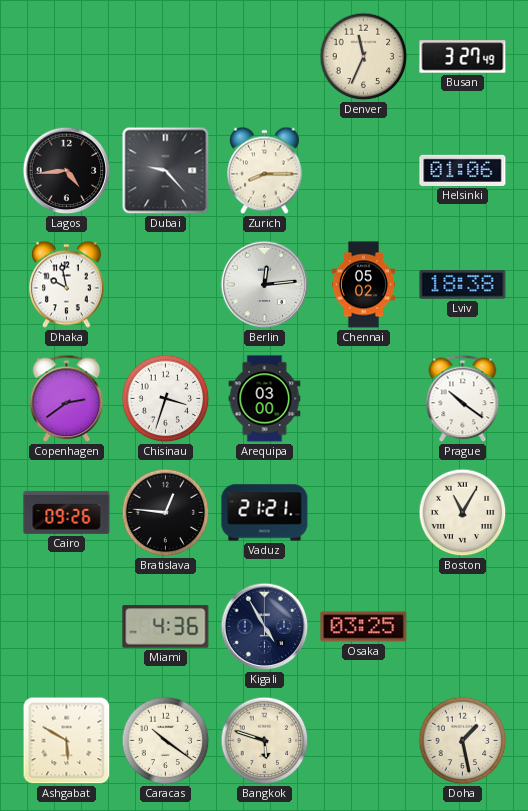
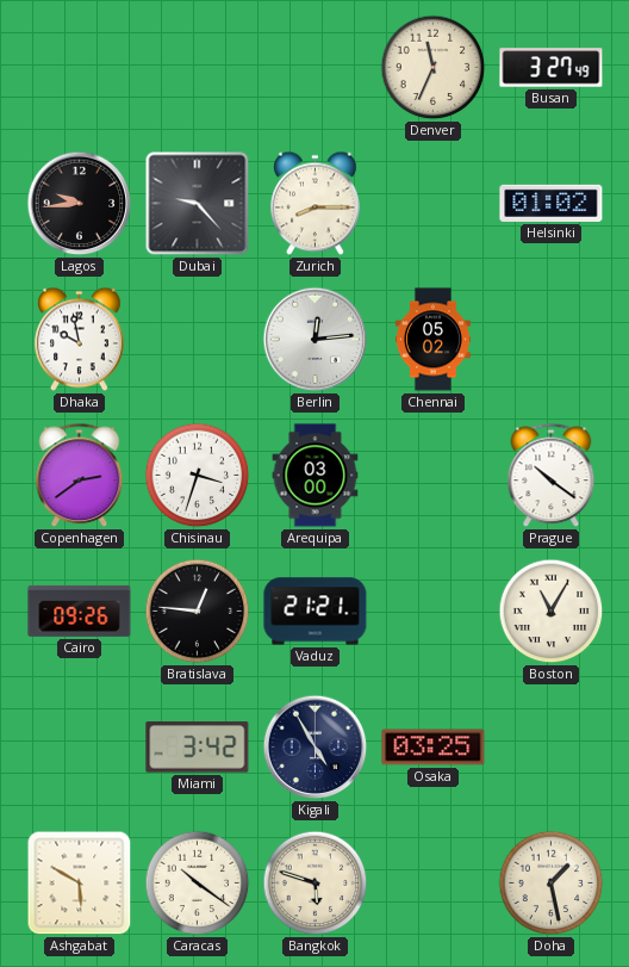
Lagos: 4:44 -> 9:44
Helsinki: 01:06 -> 01:02
Lviv: 18:38 -> none
Miami: 4:36 -> 3:42
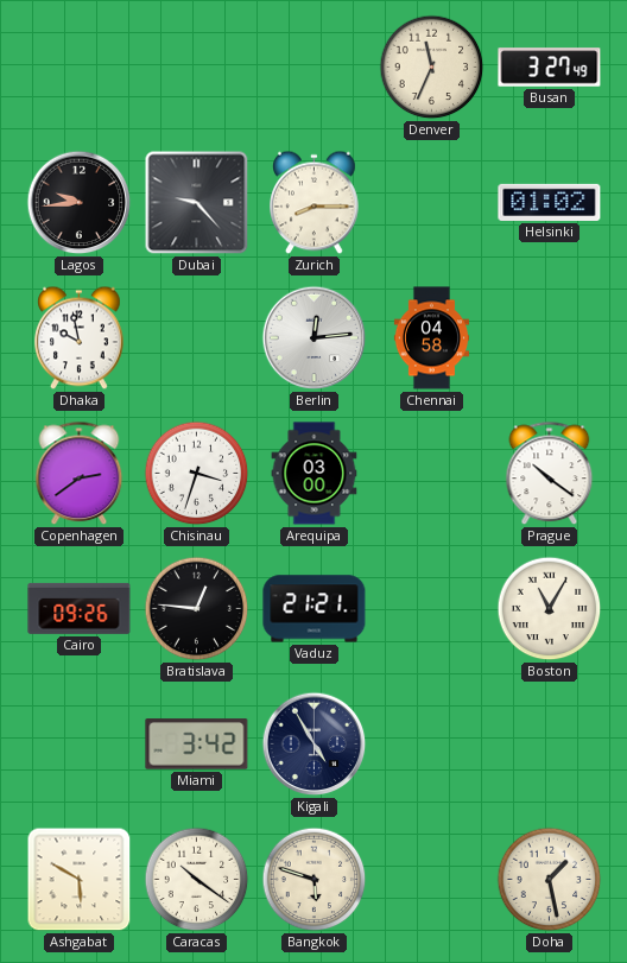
Chennai: 05:02 -> 04:58
Osaka: 03:25 -> none
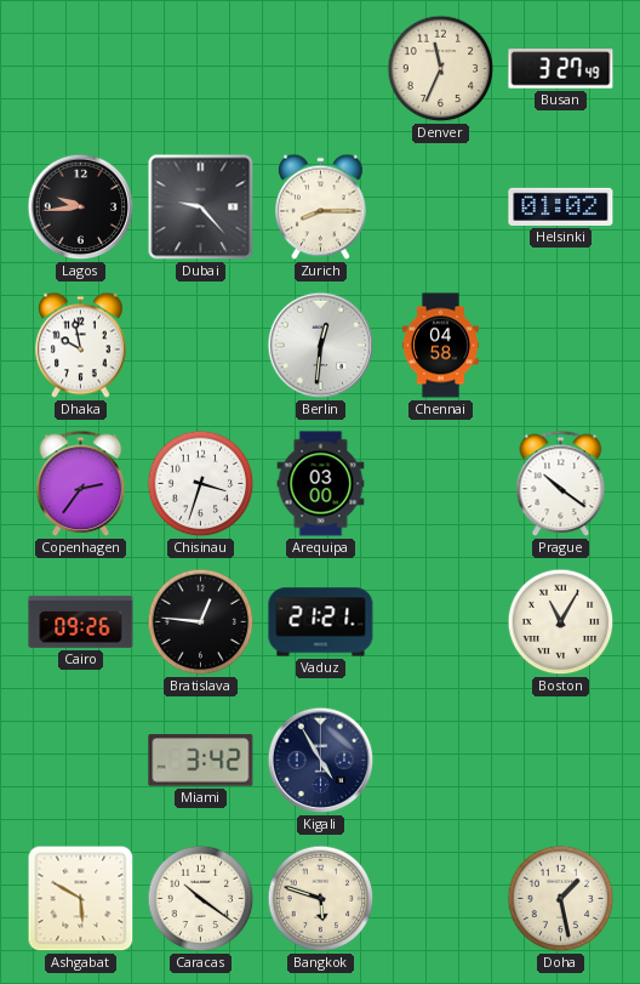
Berlin: 12:14 -> 12:31
Copenhagen: 2:39 -> 2:36
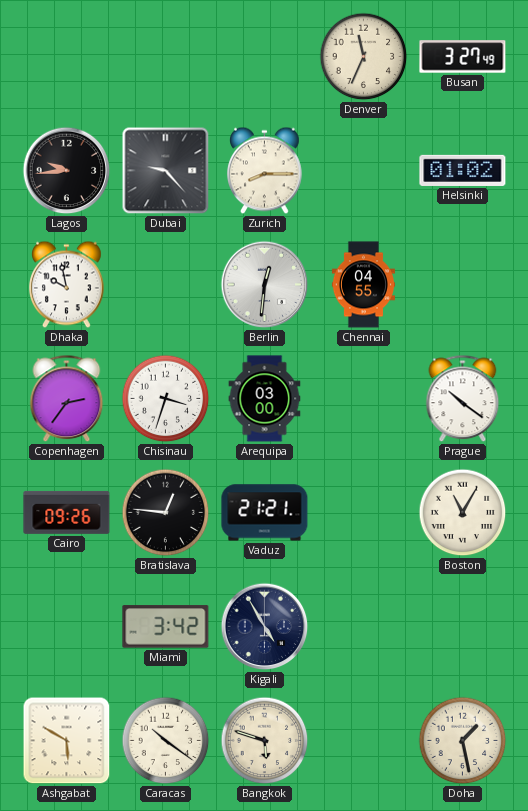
Chennai: 04:58 -> 04:55
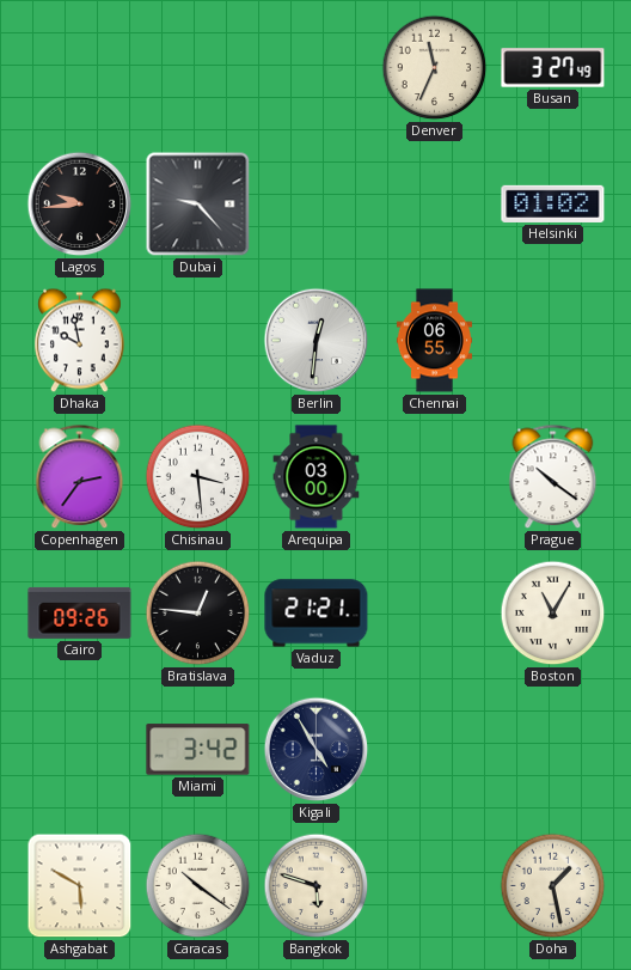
Zurich: 8:15 -> none
Chennai: 04:55 -> 06:55
Chisinau: 3:33 -> 3:29
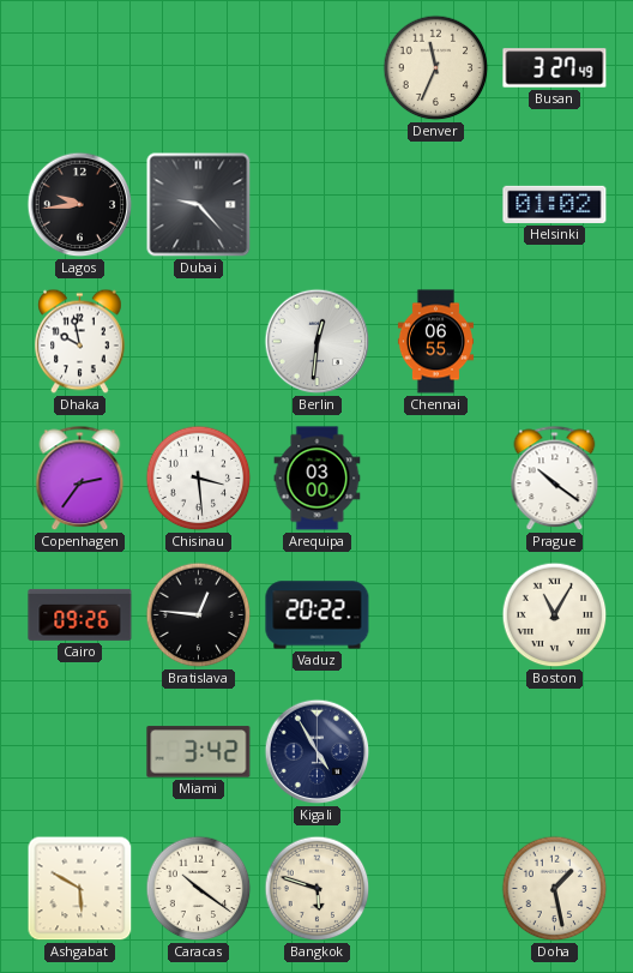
Vaduz: 21:21 -> 20:22
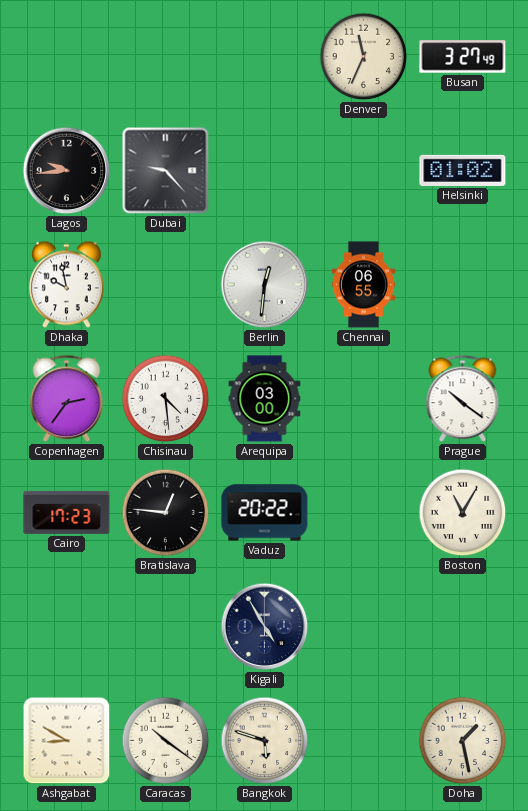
Chisinau: 3:29 -> 4:29
Cairo: 09:26 -> 17:23
Miami: 3:42 -> none
Ashgabat: 5:50 -> 8:50
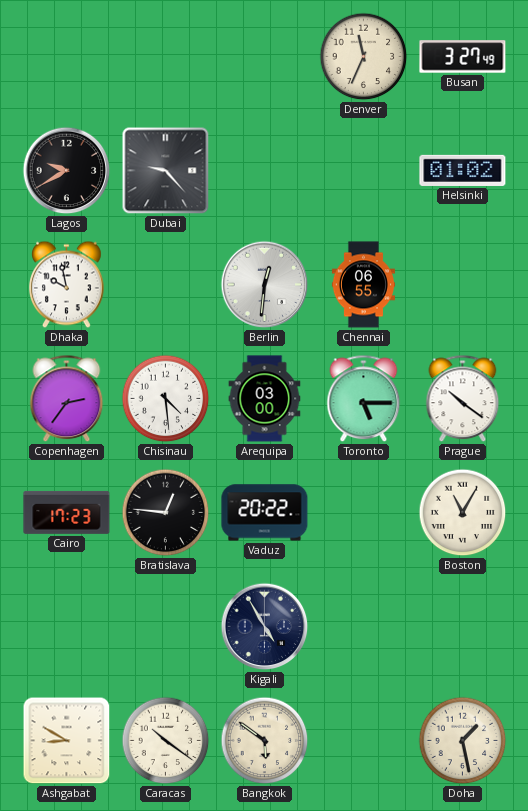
Lagos: 9:44 -> 9:40
Toronto: none -> 5:15
Bangkok: 5:48 -> 5:51
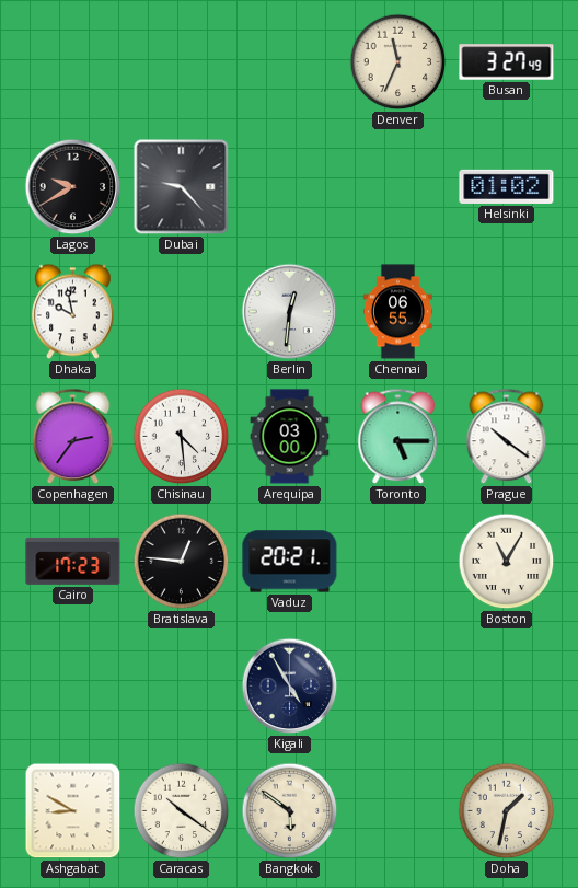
Vaduz: 20:22 -> 20:21
Doha: 1:28 -> 1:32
